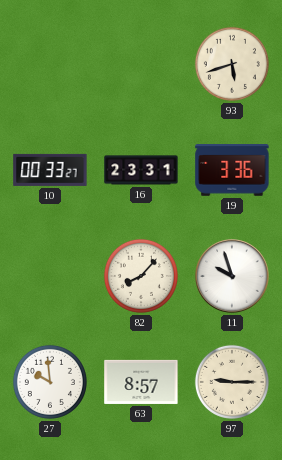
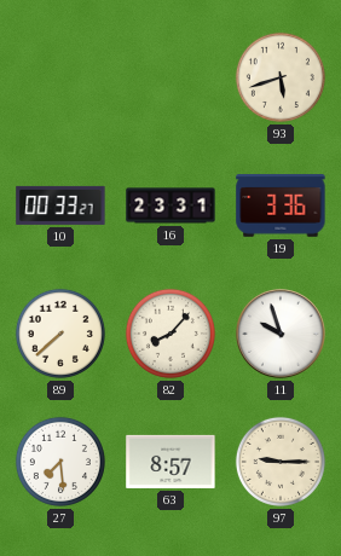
89: none -> 7:38
27: 9:59 -> 7:29
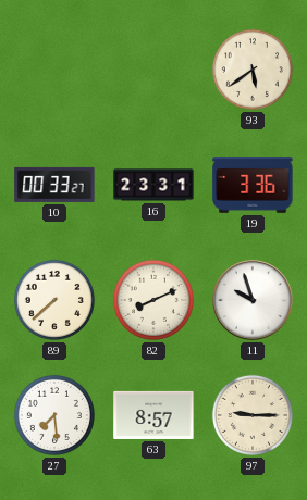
93: 5:42 -> 5:39
82: 8:07 -> 8:11
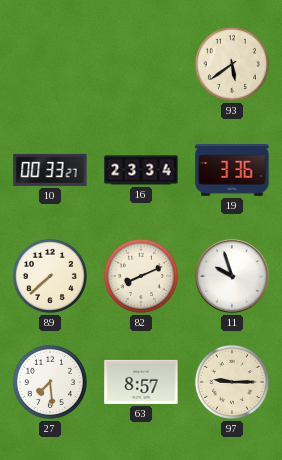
16: 23:31 -> 23:34
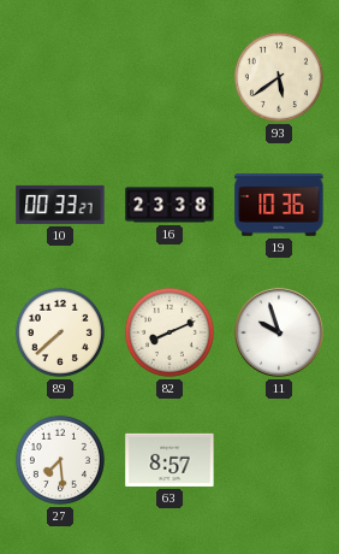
16: 23:34 -> 23:38
19: 3:36 -> 10:36
97: 9:15 -> none
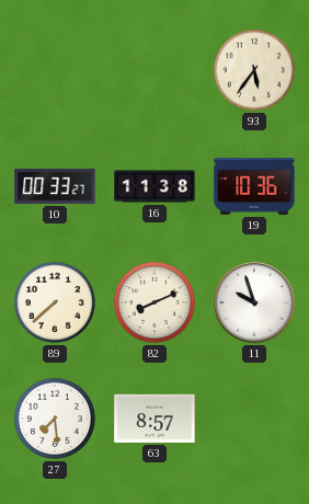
93: 5:39 -> 5:36
16: 23:38 -> 11:38
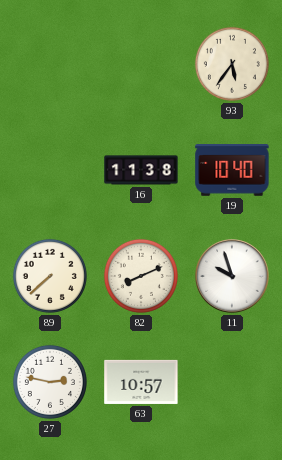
10: 00:33 -> none
19: 10:36 -> 10:40
27: 7:29 -> 2:47
63: 8:57 -> 10:57
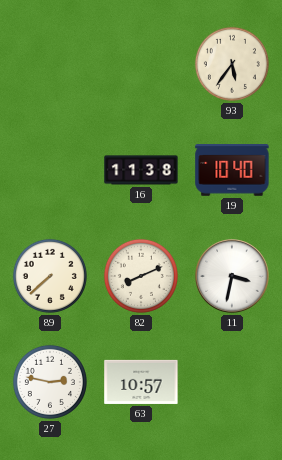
11: 9:57 -> 3:32
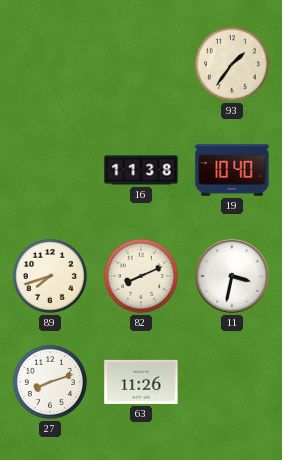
93: 5:36 -> 1:36
89: 7:38 -> 7:42
27: 2:47 -> 8:12
63: 10:57 -> 11:26
